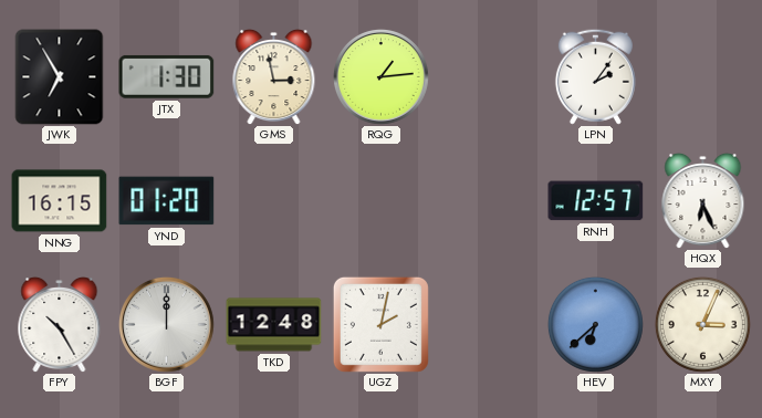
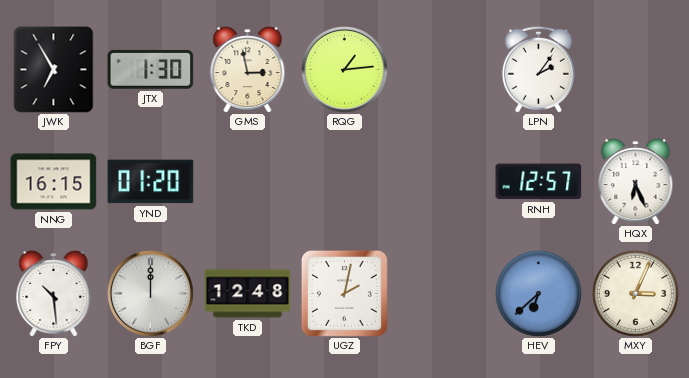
FPY: 10:25 -> 10:29
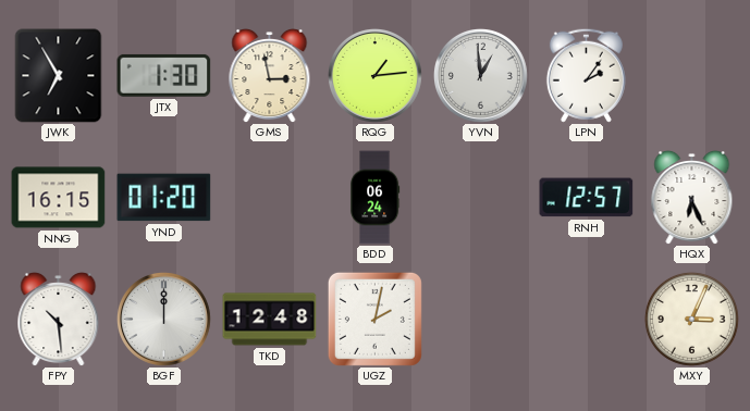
YVN: none -> 12:59
BDD: none -> 06:24
HEV: 6:38 -> none
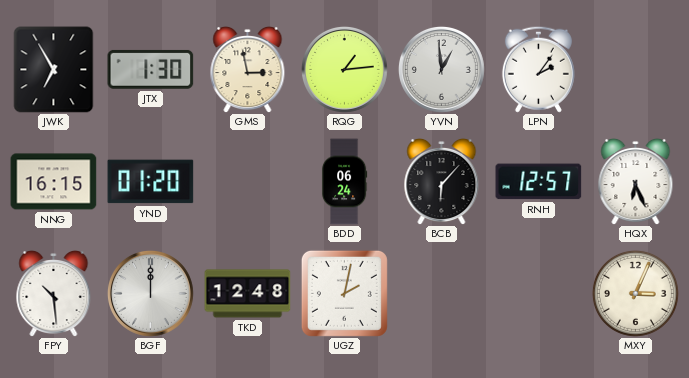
BCB: none -> 6:07
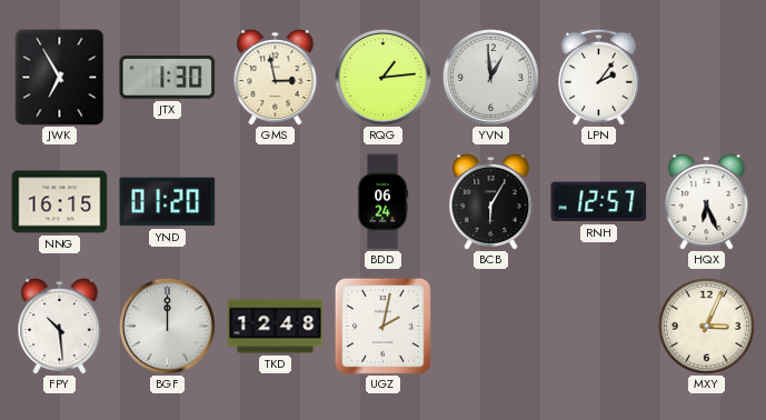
BCB: 6:07 -> 6:05
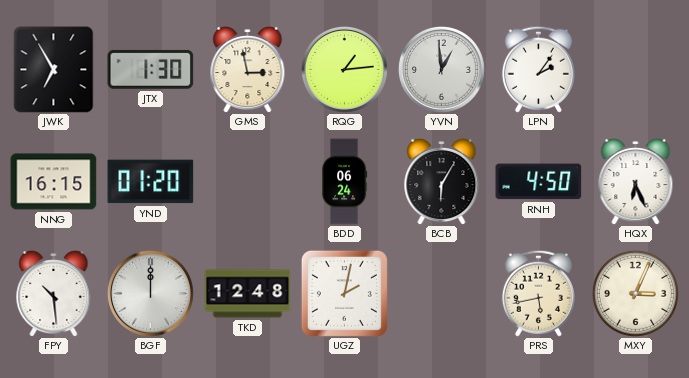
RNH: 12:57 -> 4:50
PRS: none -> 5:43
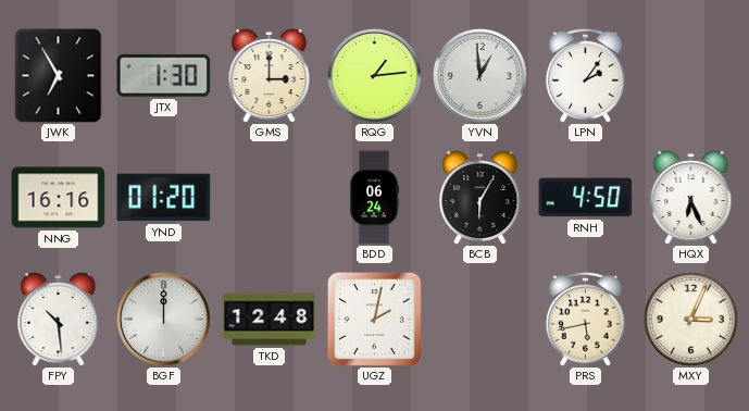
GMS: 2:58 -> 3:00
NNG: 16:15 -> 16:16
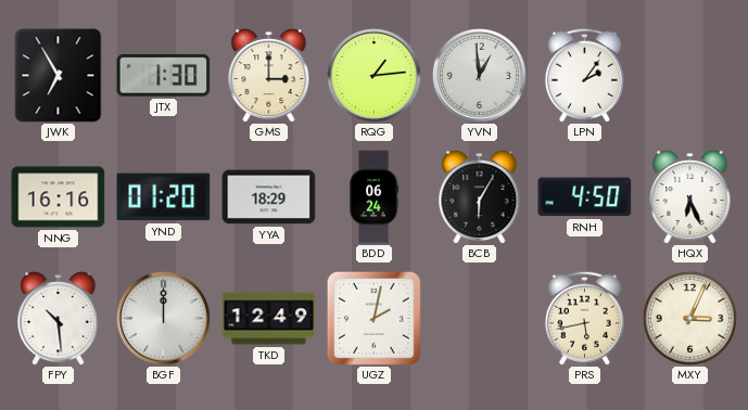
YYA: none -> 18:29
TKD: 12:48 -> 12:49
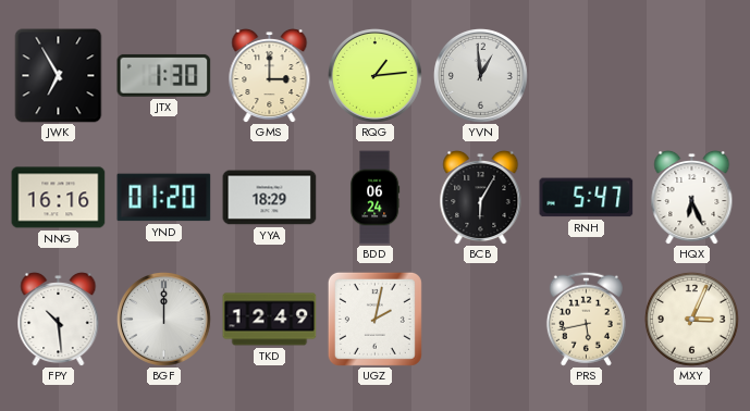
LPN: 2:06 -> none
RNH: 4:50 -> 5:47
